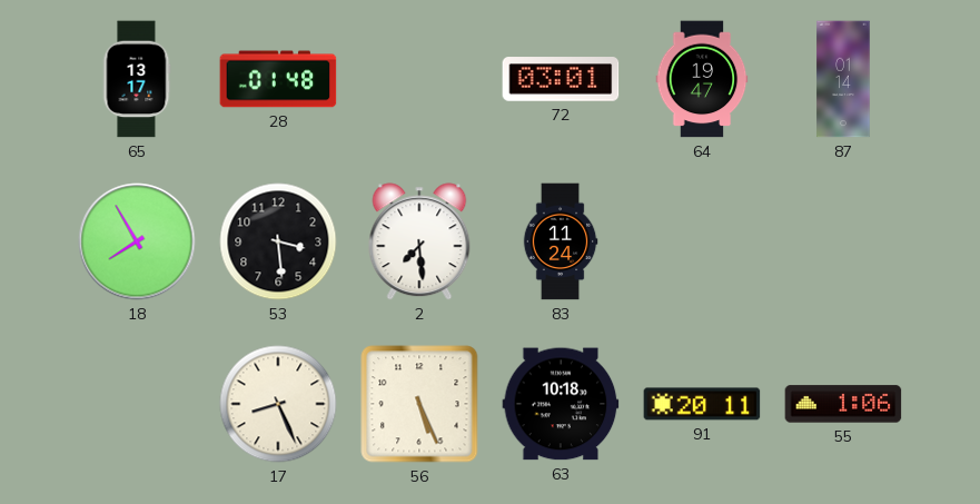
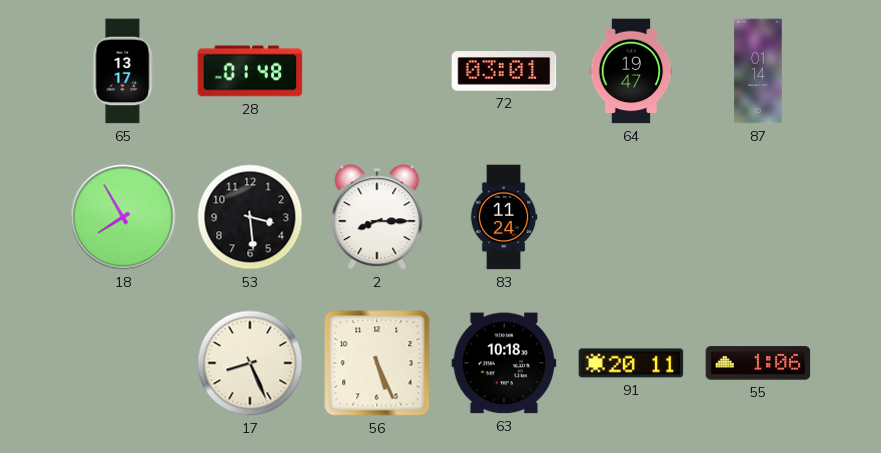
2: 7:29 -> 8:15
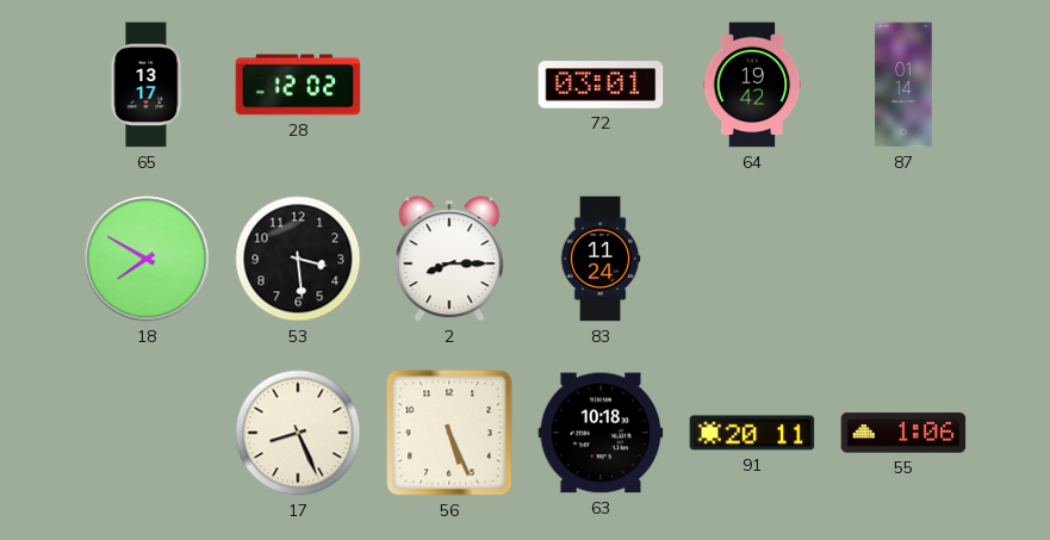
28: 01:48 -> 12:02
64: 19:47 -> 19:42
18: 7:55 -> 7:50
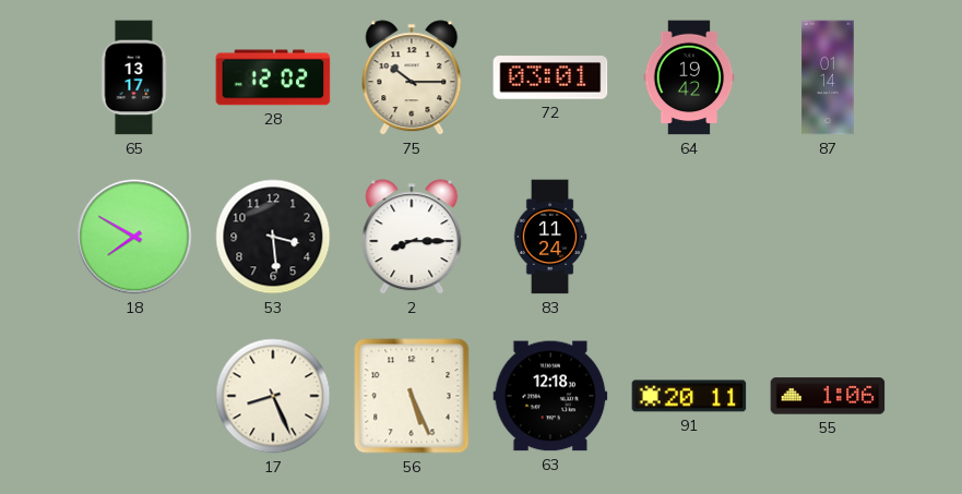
75: none -> 10:15
63: 10:18 -> 12:18
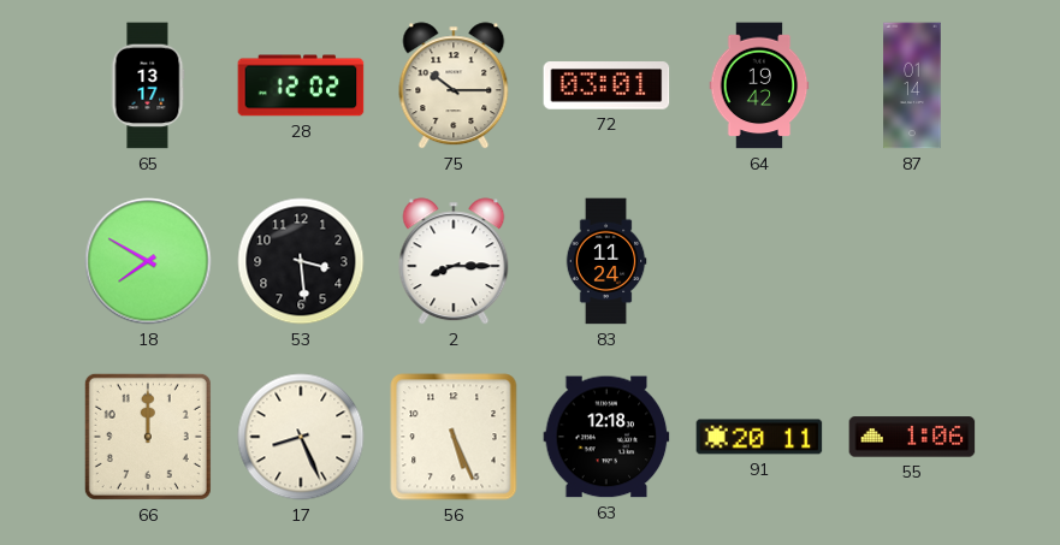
66: none -> 12:00
